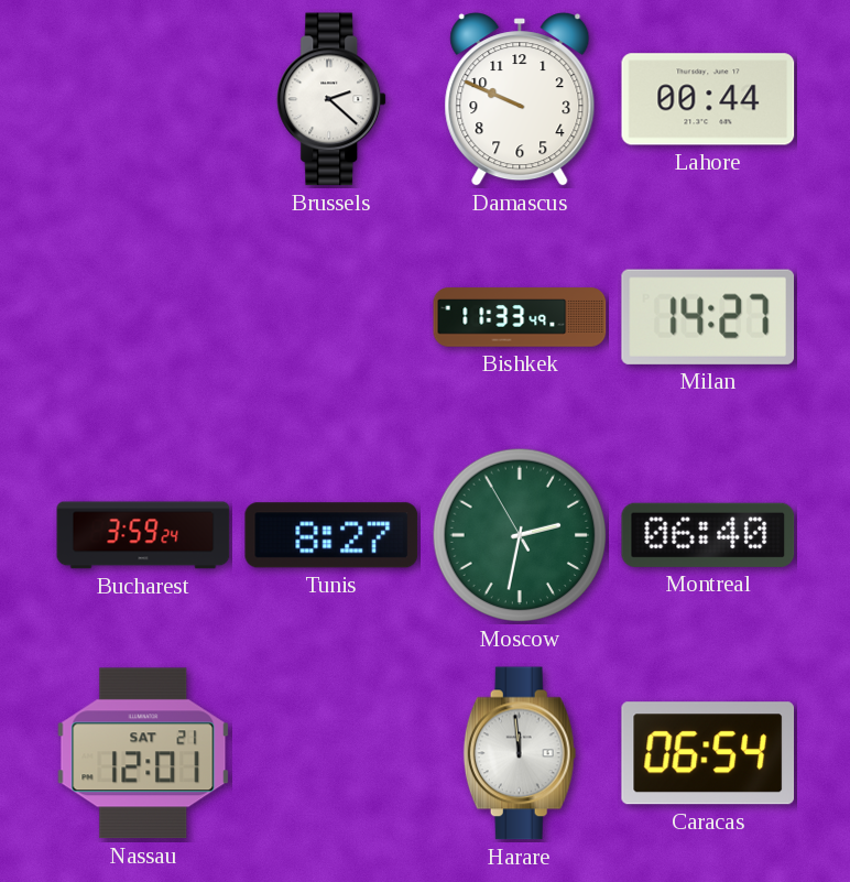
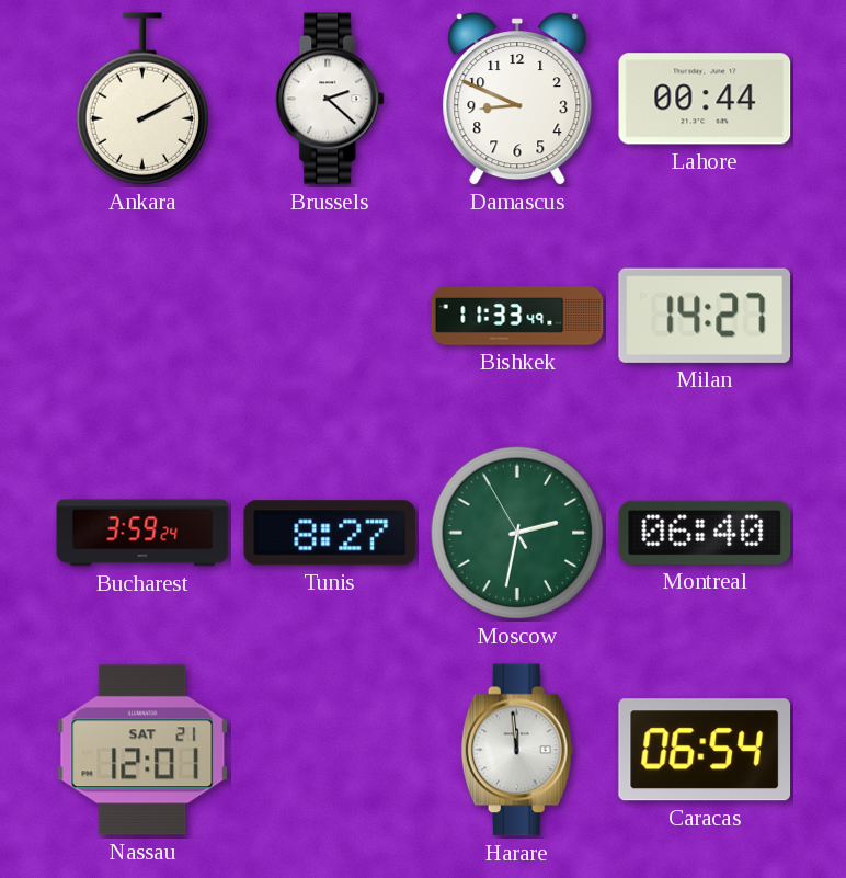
Ankara: none -> 2:10
Damascus: 9:49 -> 8:49
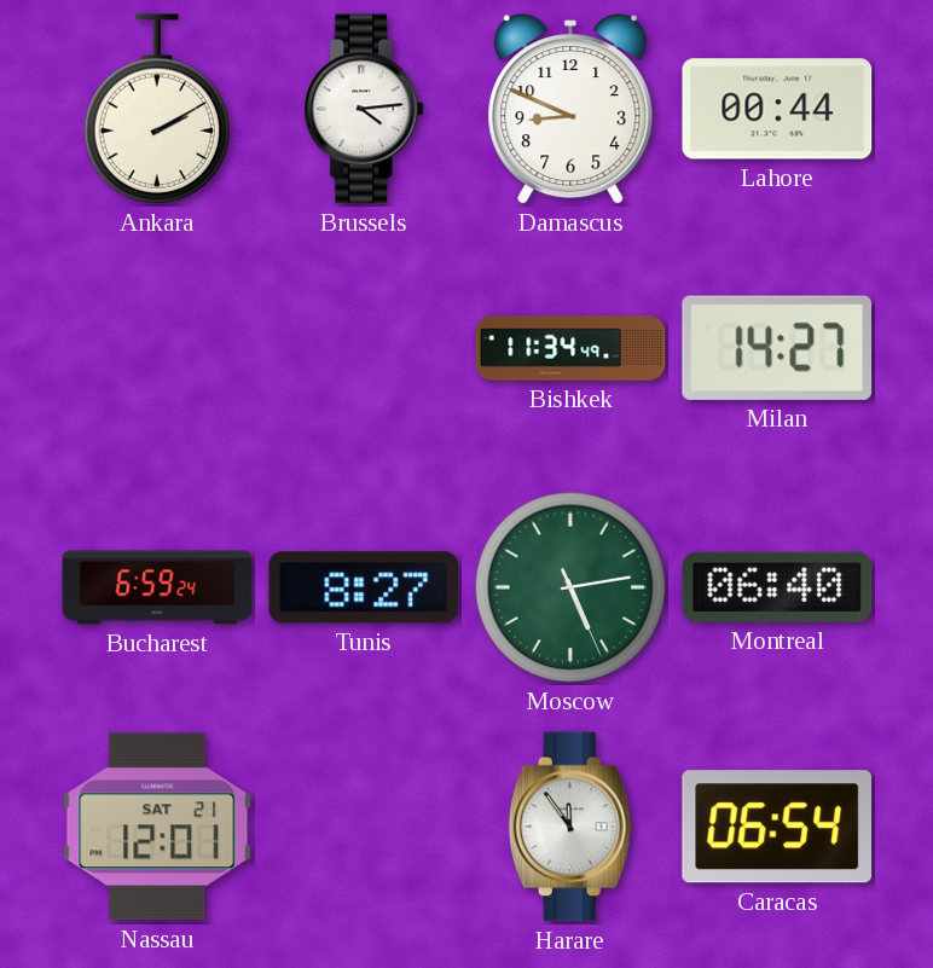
Brussels: 2:22 -> 4:14
Bishkek: 11:33 -> 11:34
Bucharest: 3:59 -> 6:59
Moscow: 2:31 -> 5:13
Harare: 11:59 -> 11:54
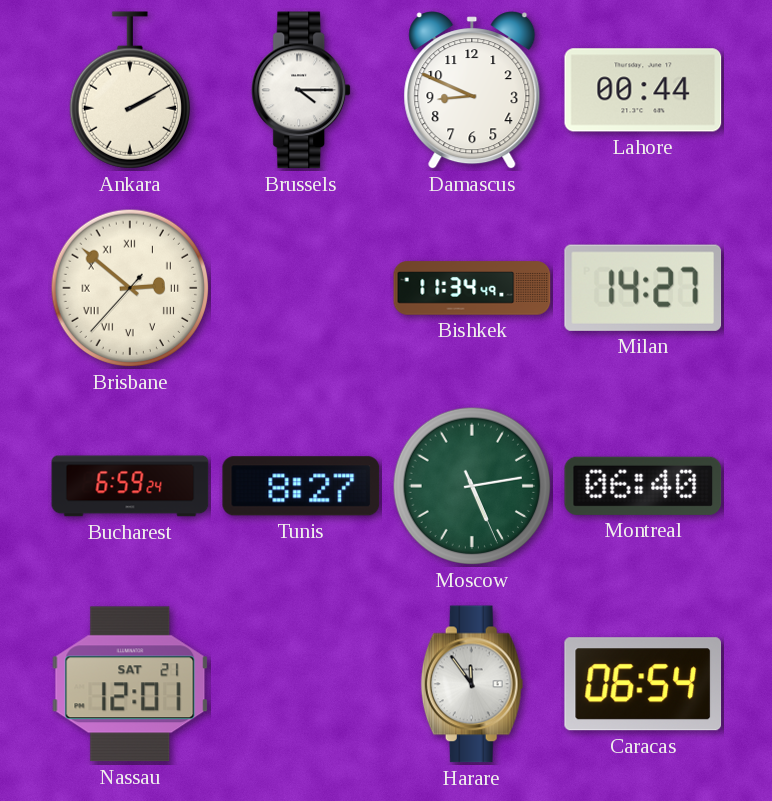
Brussels: 4:14 -> 4:15
Brisbane: none -> 2:51
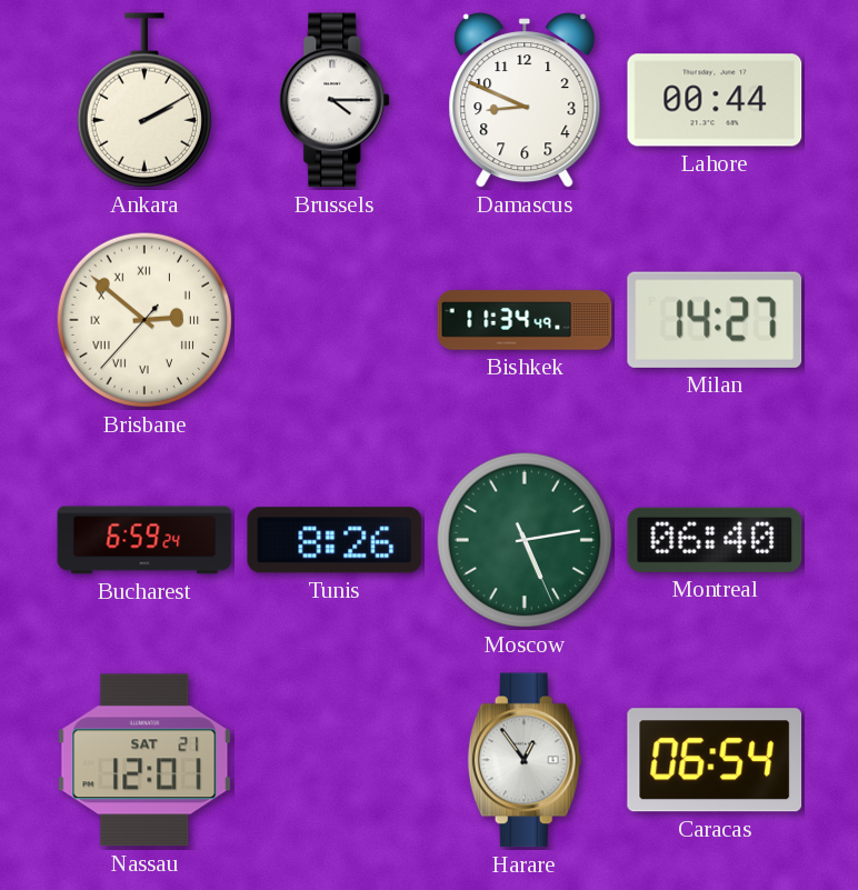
Tunis: 8:27 -> 8:26
Harare: 11:54 -> 12:54
